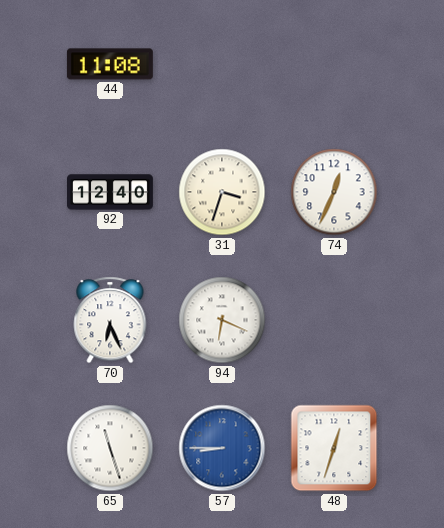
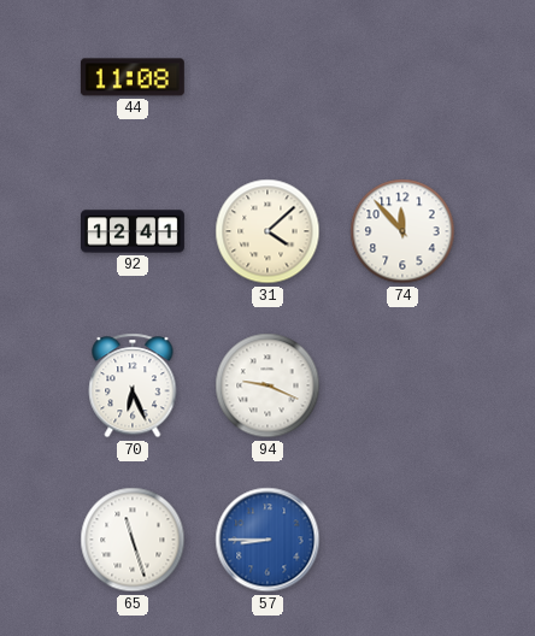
92: 12:40 -> 12:41
31: 3:33 -> 4:08
74: 12:34 -> 11:53
94: 6:19 -> 9:19
48: 12:33 -> none
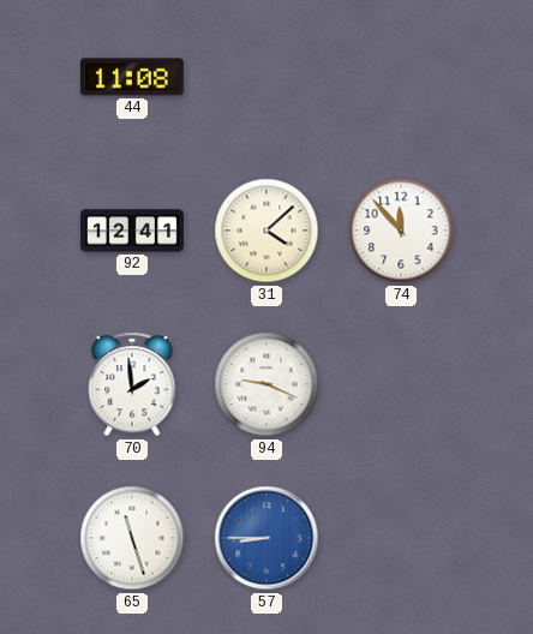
70: 6:26 -> 1:59
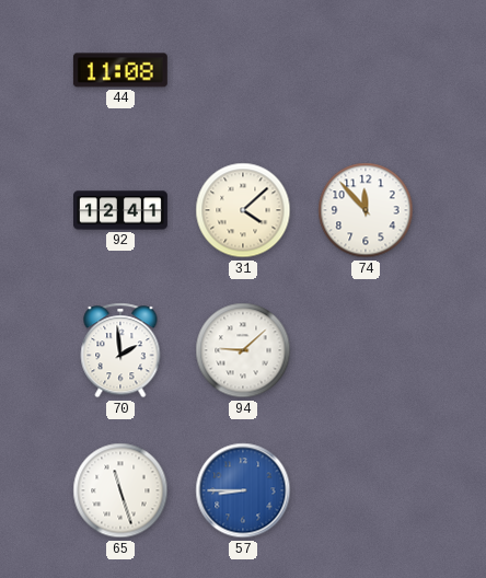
94: 9:19 -> 9:08
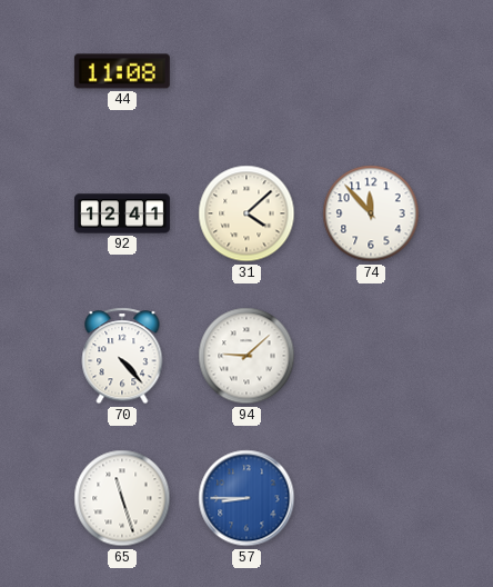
70: 1:59 -> 4:23
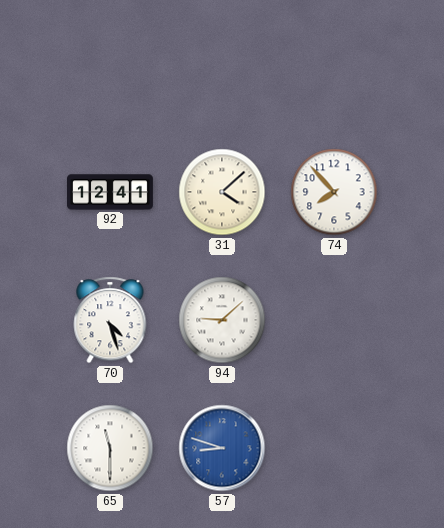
44: 11:08 -> none
74: 11:53 -> 7:53
70: 4:23 -> 4:27
65: 11:27 -> 11:30
57: 8:45 -> 8:48
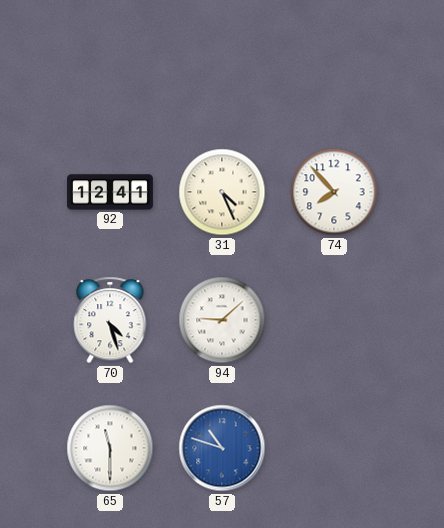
31: 4:08 -> 4:26
57: 8:48 -> 10:48
